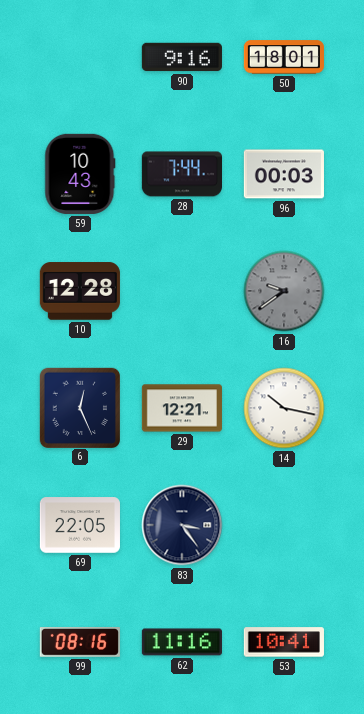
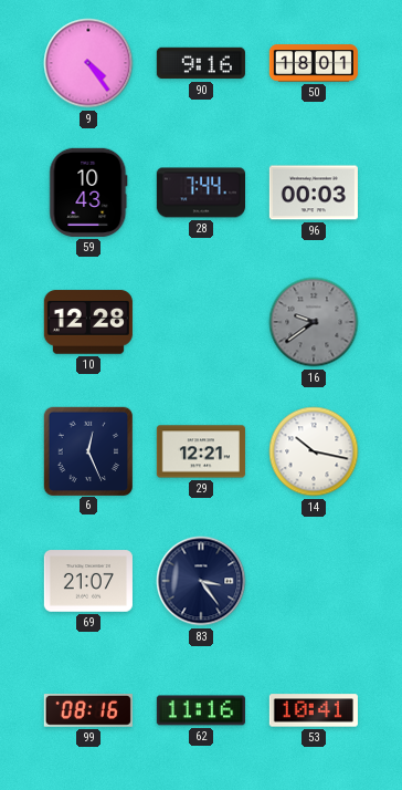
9: none -> 4:24
69: 22:05 -> 21:07
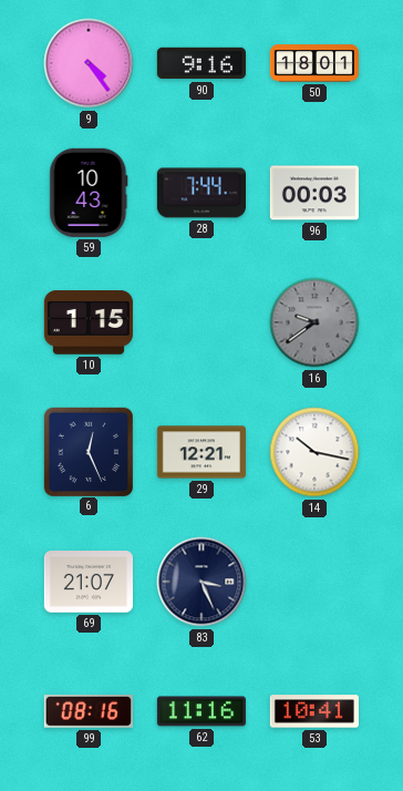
10: 12:28 -> 1:15
83: 3:24 -> 3:26
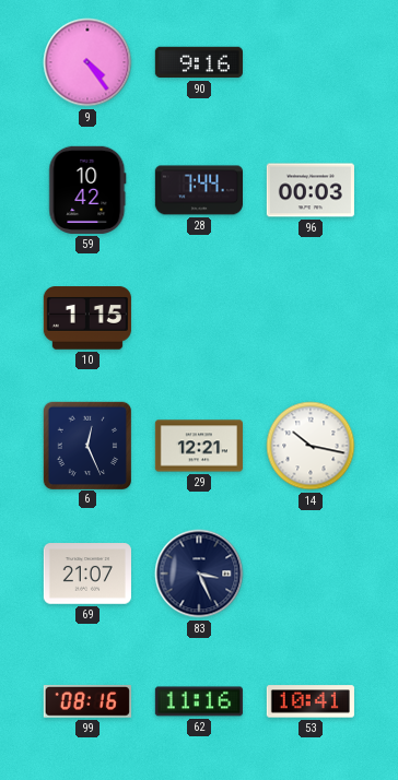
50: 18:01 -> none
59: 10:43 -> 10:42
16: 9:39 -> none
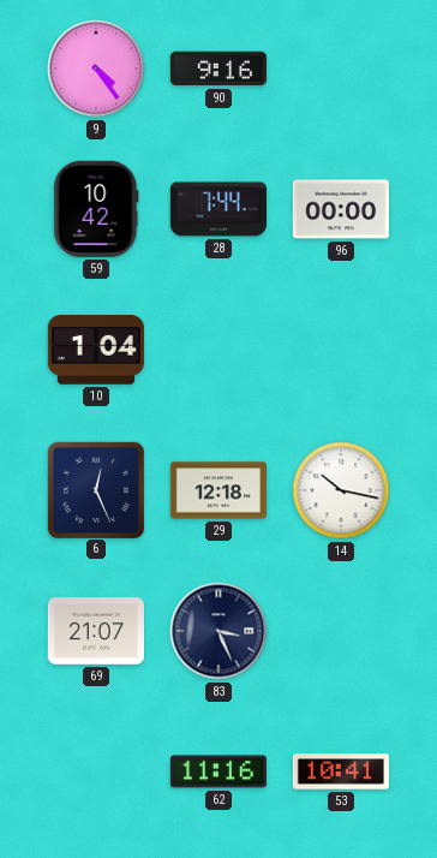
96: 00:03 -> 00:00
10: 1:15 -> 1:04
29: 12:21 -> 12:18
99: 08:16 -> none
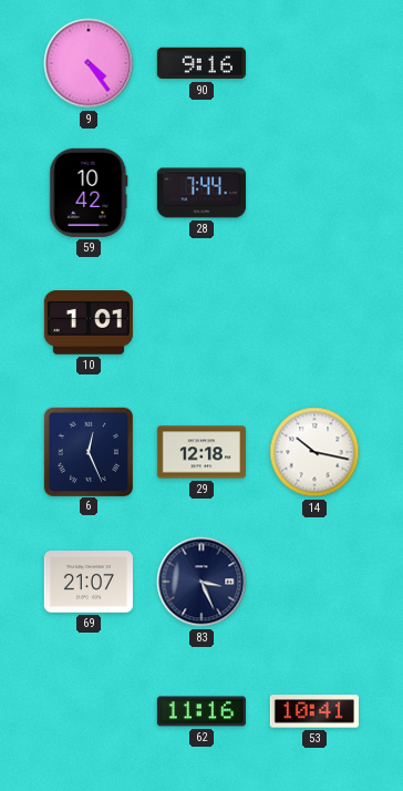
96: 00:00 -> none
10: 1:04 -> 1:01
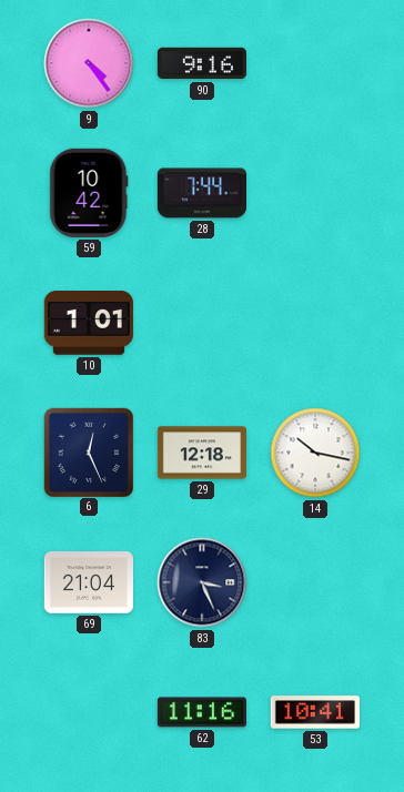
69: 21:07 -> 21:04
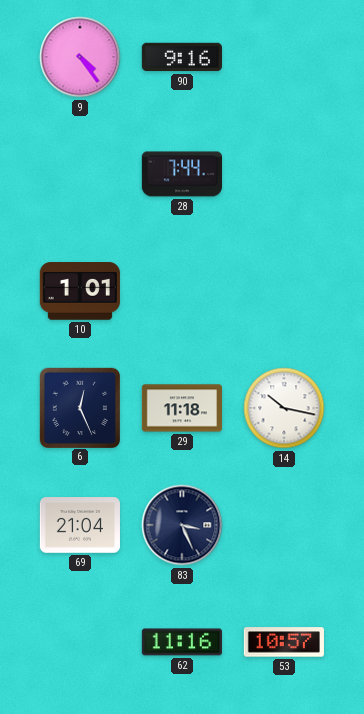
59: 10:42 -> none
29: 12:18 -> 11:18
53: 10:41 -> 10:57
